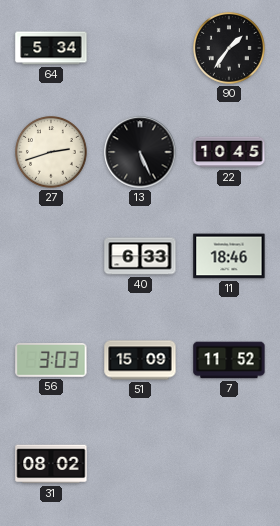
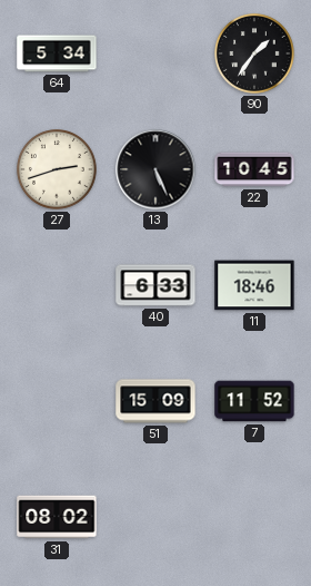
56: 3:03 -> none
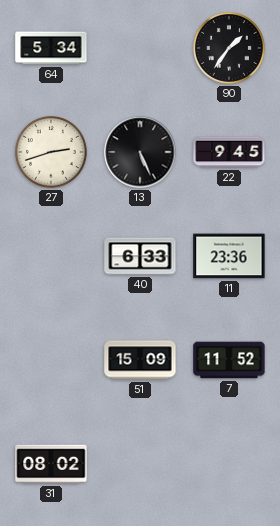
22: 10:45 -> 9:45
11: 18:46 -> 23:36
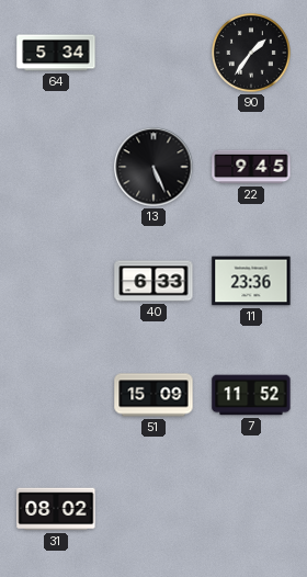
27: 2:42 -> none
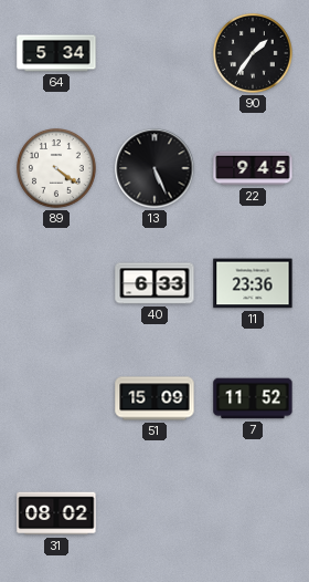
89: none -> 4:21
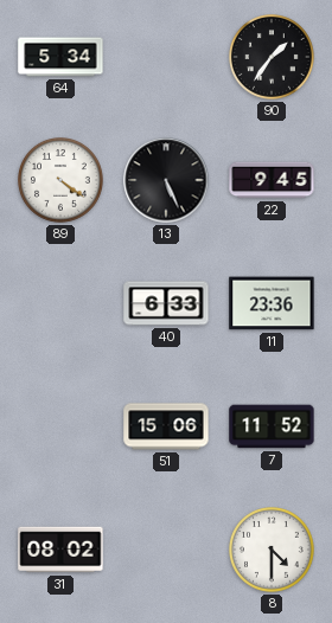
51: 15:09 -> 15:06
8: none -> 4:30
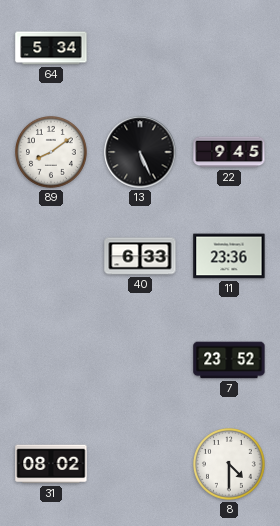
90: 1:36 -> none
89: 4:21 -> 8:09
51: 15:06 -> none
7: 11:52 -> 23:52
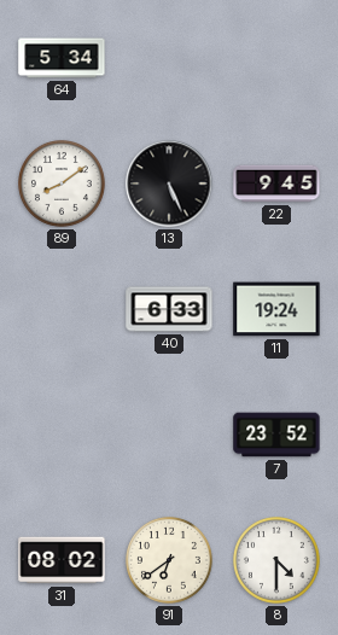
11: 23:36 -> 19:24
91: none -> 6:39
